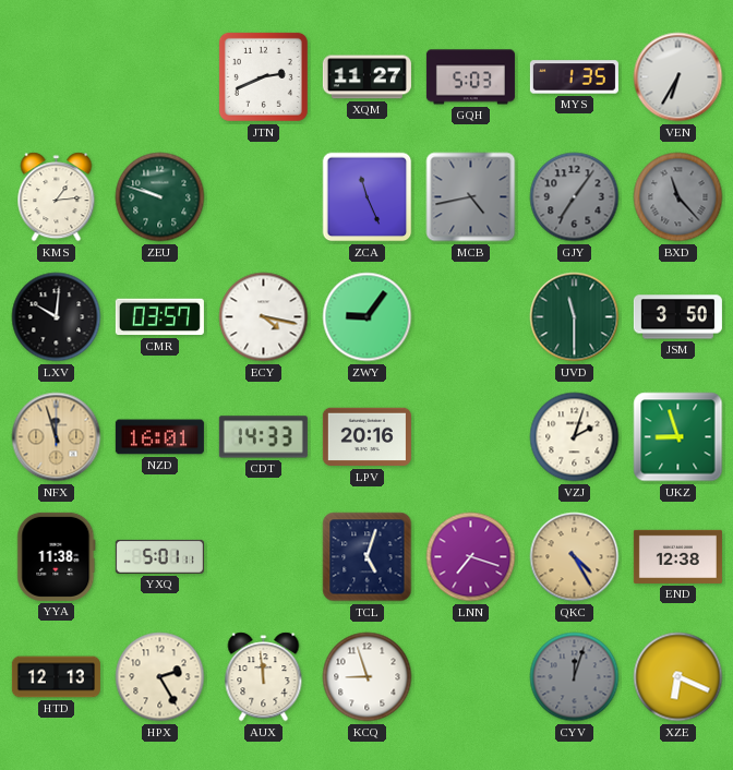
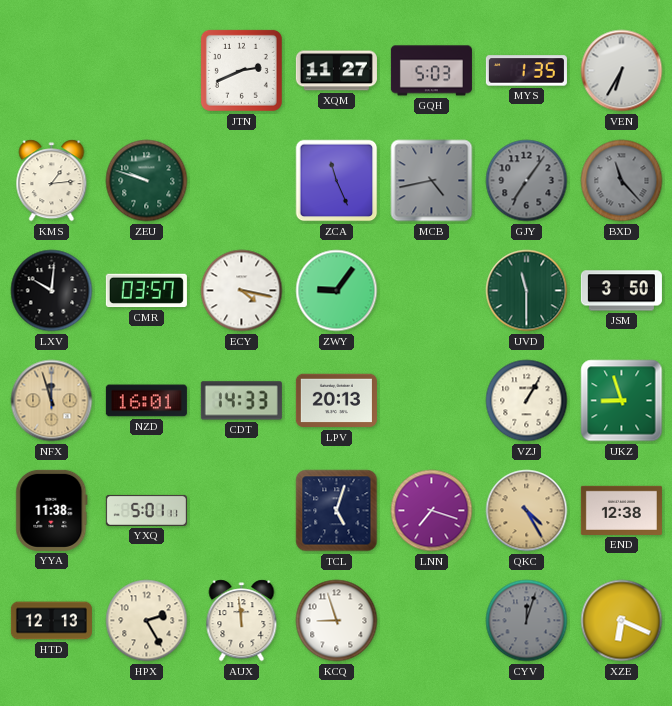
LPV: 20:16 -> 20:13
VZJ: 2:03 -> 1:05
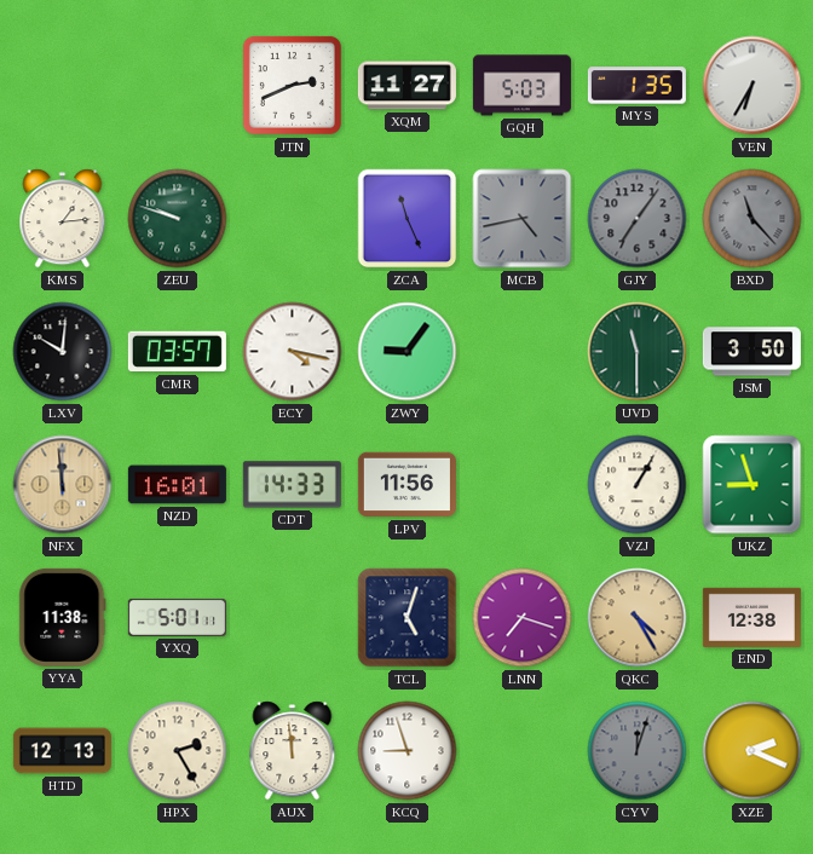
NFX: 11:57 -> 11:59
LPV: 20:13 -> 11:56
XZE: 6:19 -> 2:19
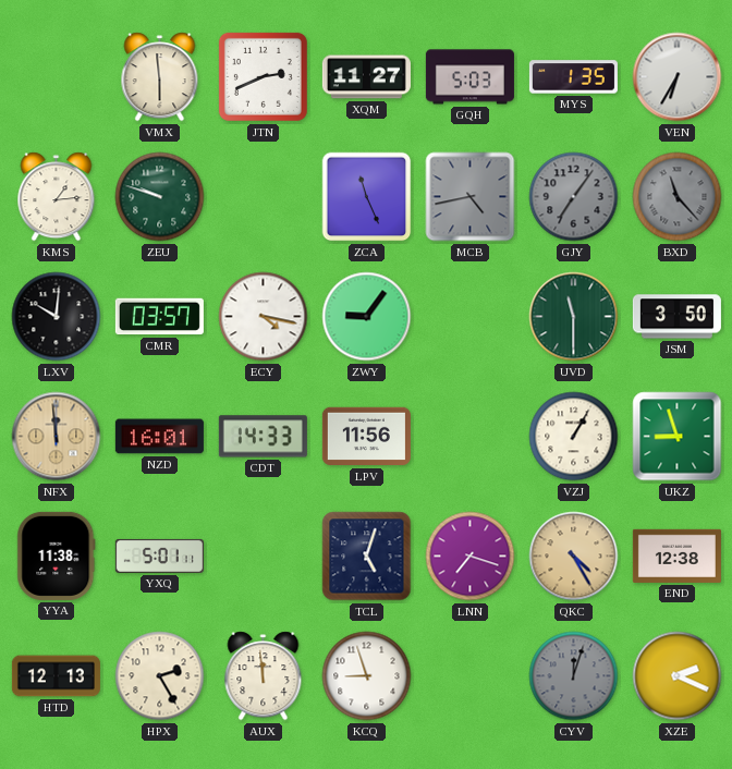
VMX: none -> 5:59
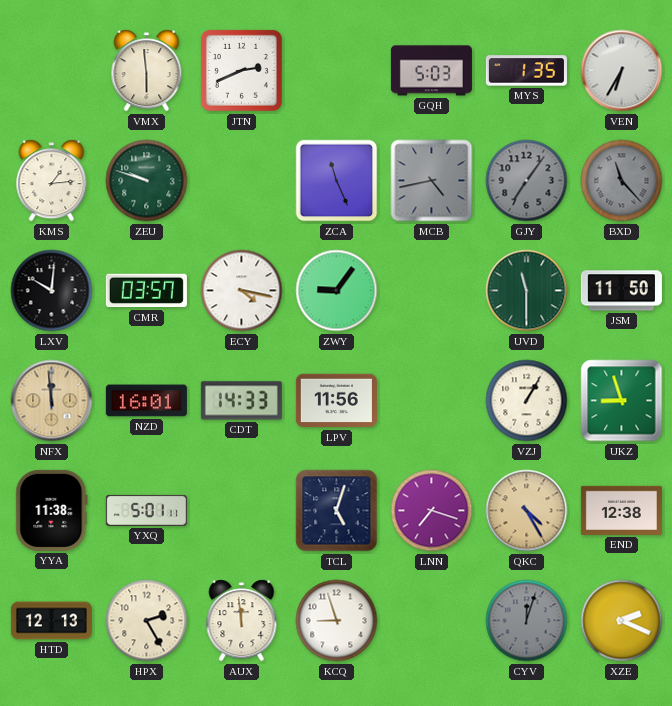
XQM: 11:27 -> none
JSM: 3:50 -> 11:50
